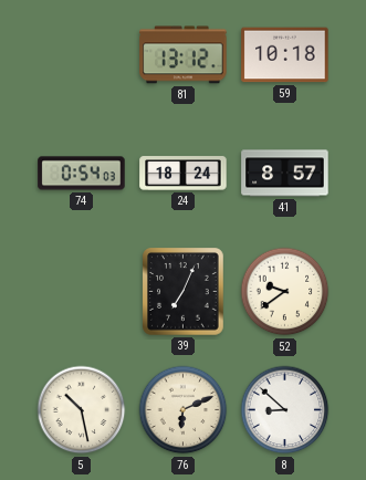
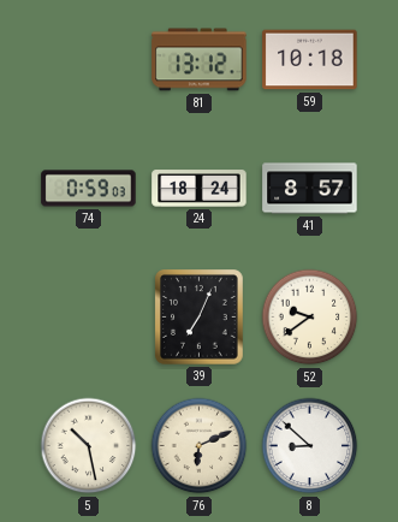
74: 0:54 -> 0:59
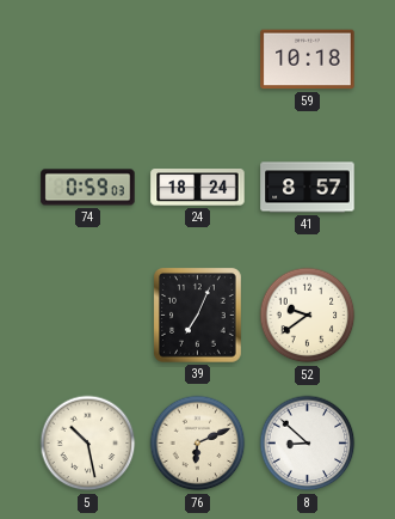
81: 13:12 -> none
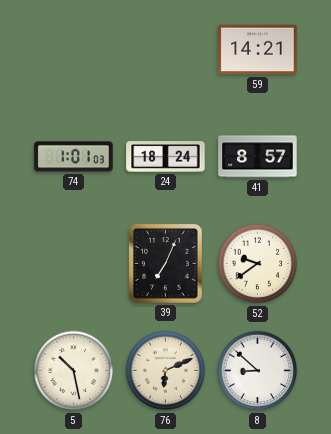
59: 10:18 -> 14:21
74: 0:59 -> 1:01
